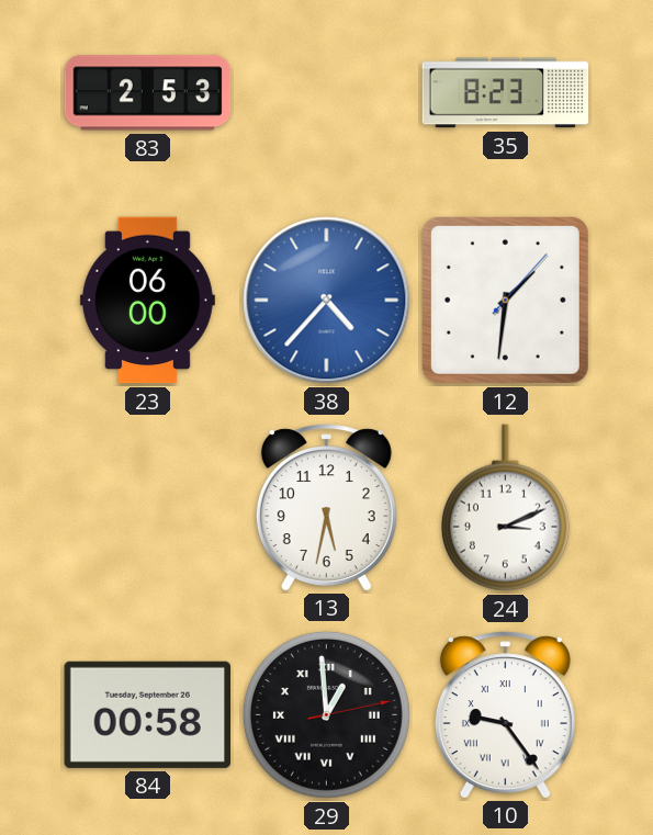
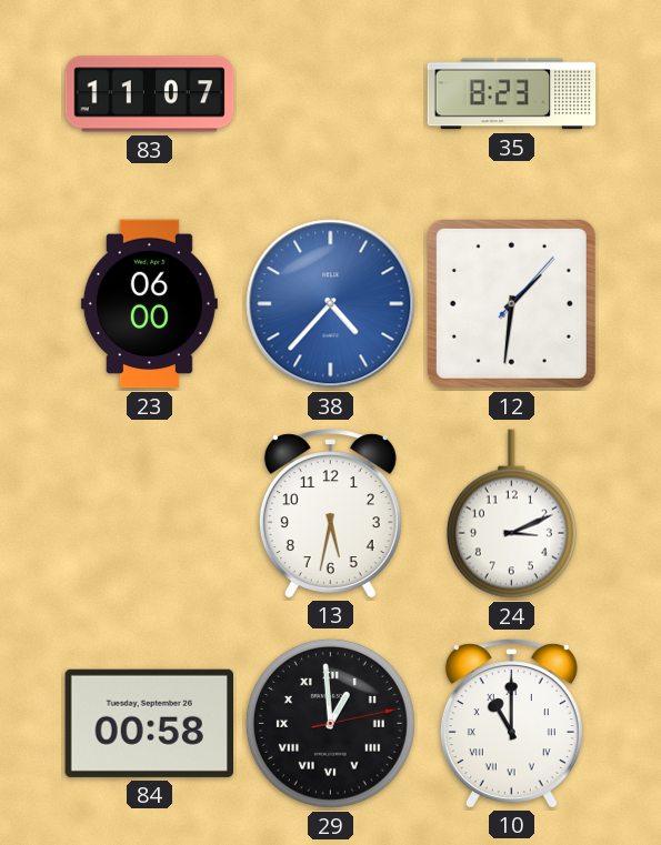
83: 2:53 -> 11:07
10: 9:24 -> 11:00
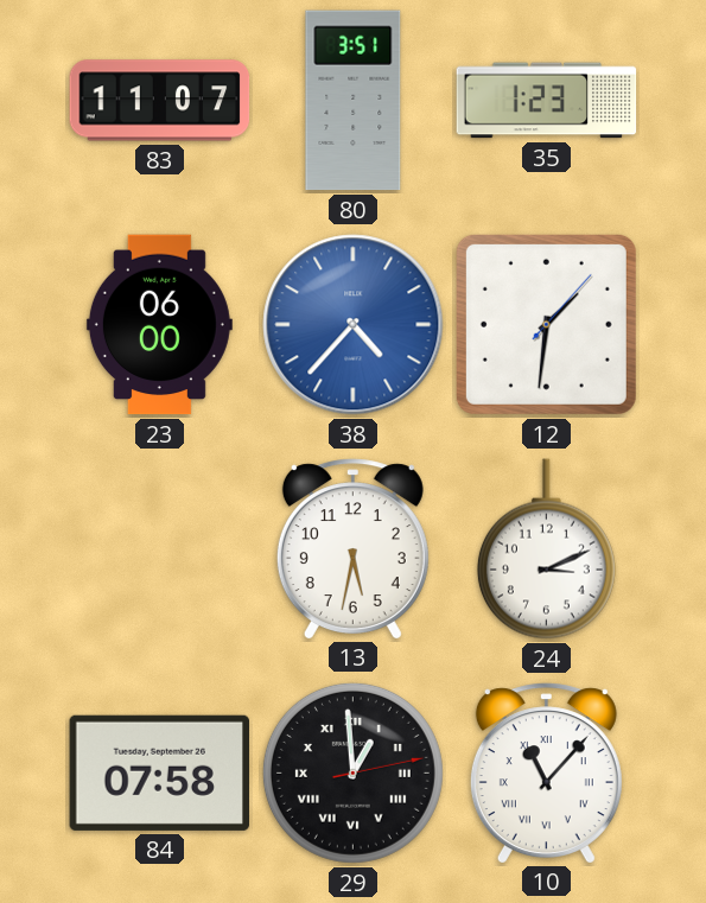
80: none -> 3:51
35: 8:23 -> 1:23
84: 00:58 -> 07:58
10: 11:00 -> 11:07
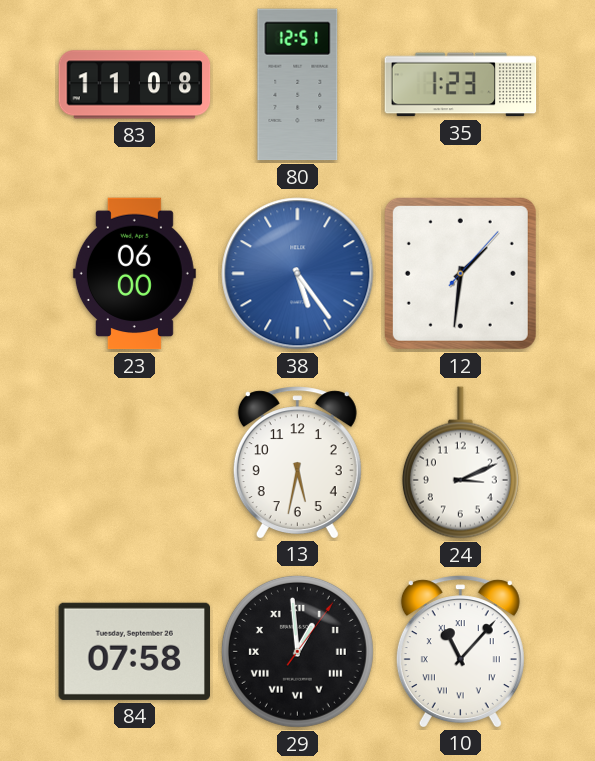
83: 11:07 -> 11:08
80: 3:51 -> 12:51
38: 4:37 -> 5:24
29: 12:59:13 -> 12:59:06
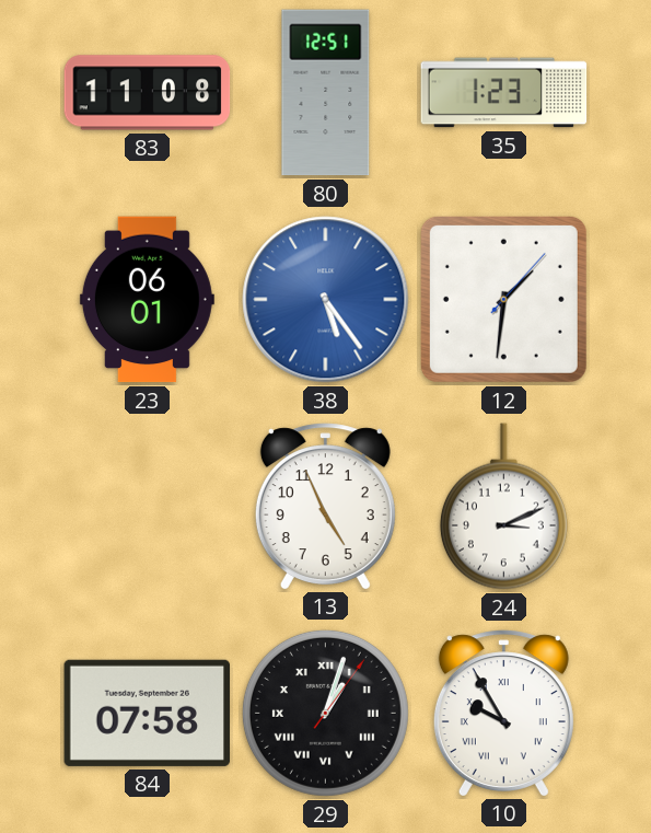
23: 06:00 -> 06:01
13: 5:32 -> 4:56
29: 12:59 -> 1:03
10: 11:07 -> 9:55
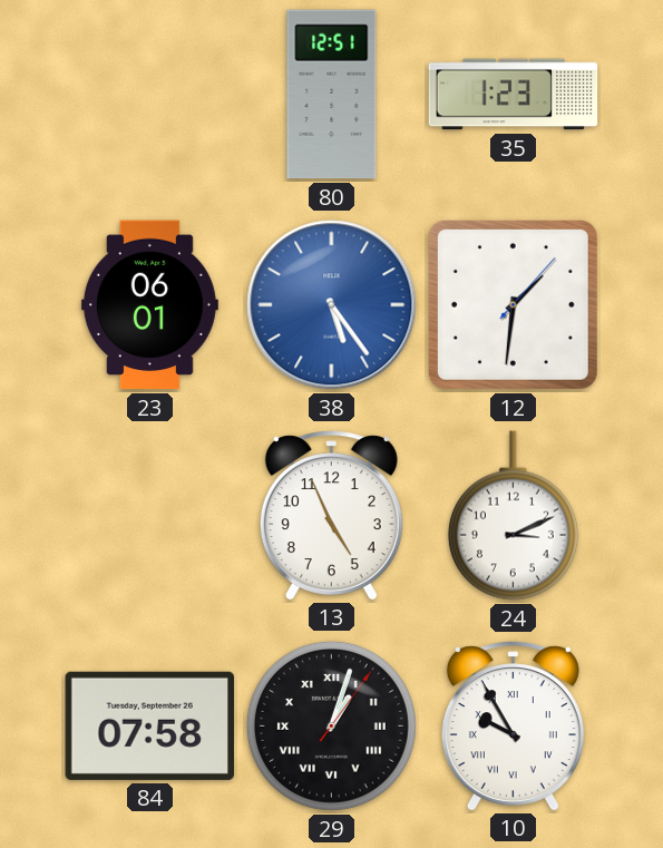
83: 11:08 -> none
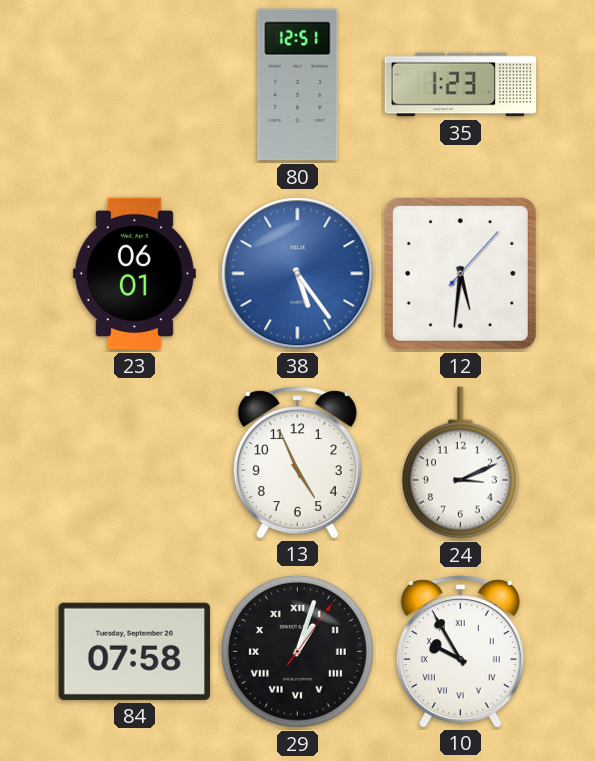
12: 1:31 -> 5:31
